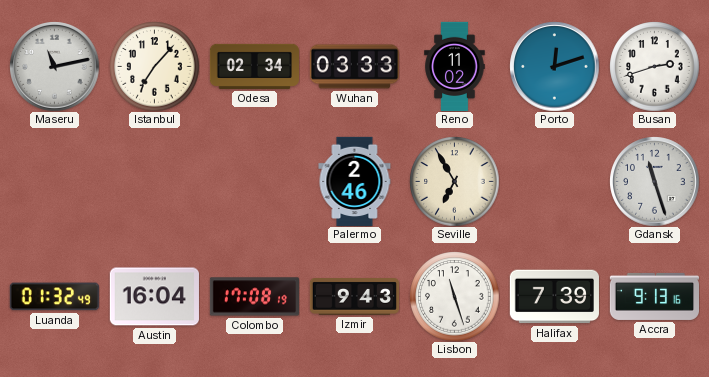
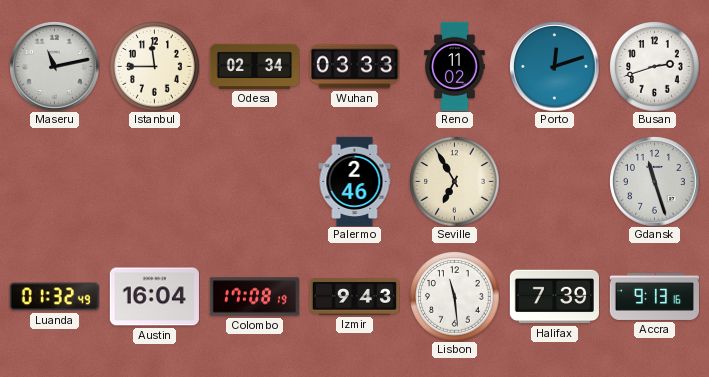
Istanbul: 7:07 -> 11:45
Lisbon: 11:27 -> 11:29
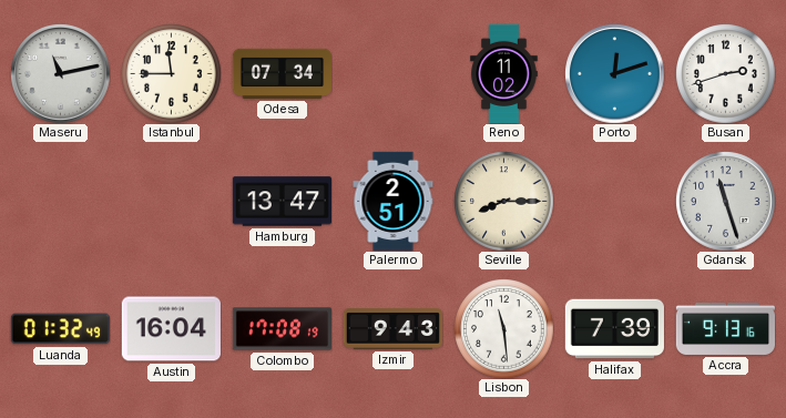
Odesa: 02:34 -> 07:34
Wuhan: 03:33 -> none
Hamburg: none -> 13:47
Palermo: 2:46 -> 2:51
Seville: 6:55 -> 8:15
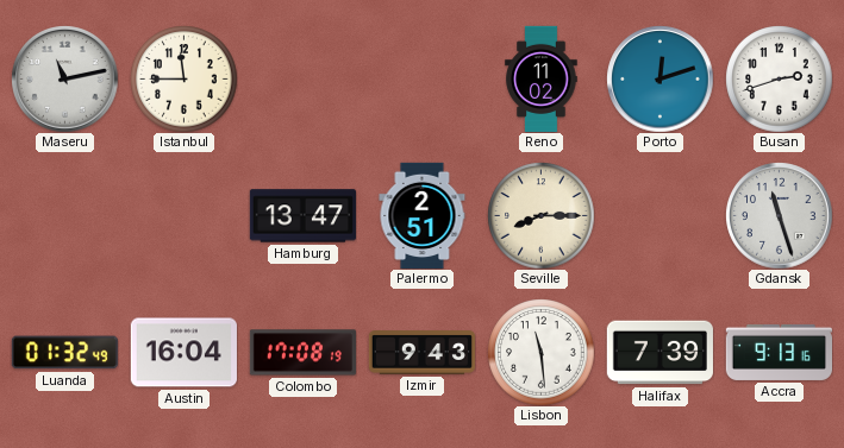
Odesa: 07:34 -> none
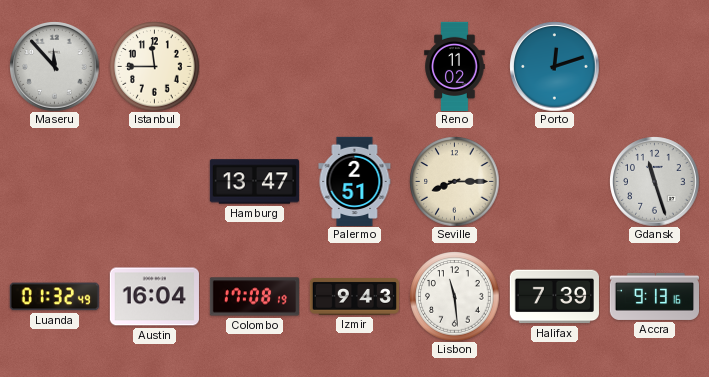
Maseru: 11:13 -> 11:53
Busan: 2:42 -> none
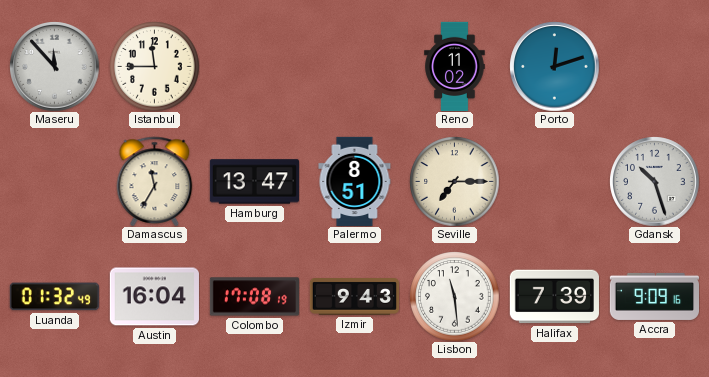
Damascus: none -> 11:35
Palermo: 2:51 -> 8:51
Seville: 8:15 -> 7:15
Gdansk: 11:27 -> 10:27
Accra: 9:13 -> 9:09
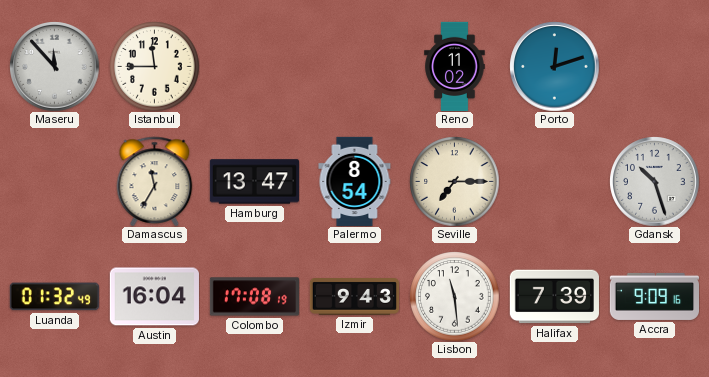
Palermo: 8:51 -> 8:54
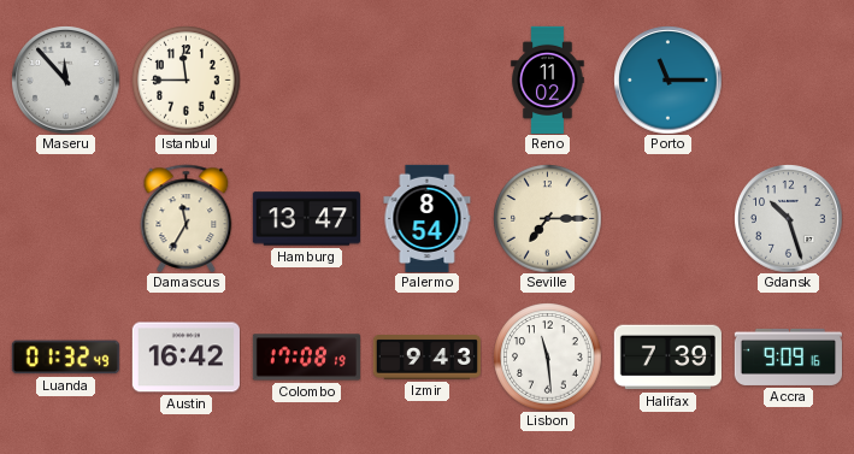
Porto: 12:12 -> 11:15
Austin: 16:04 -> 16:42
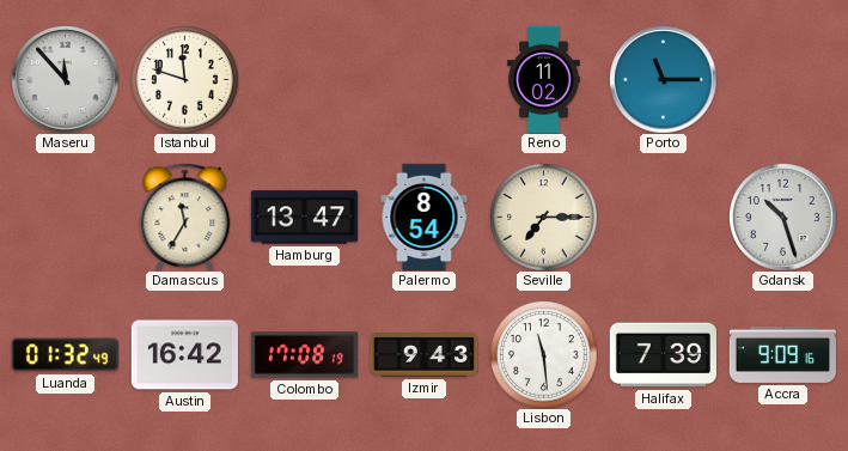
Istanbul: 11:45 -> 11:48
